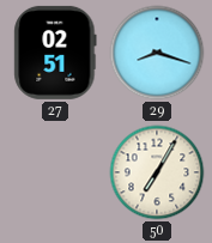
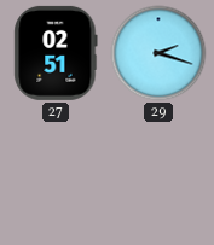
29: 8:18 -> 2:18
50: 7:05 -> none
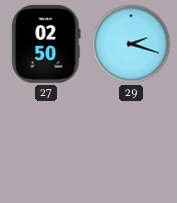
27: 02:51 -> 02:50
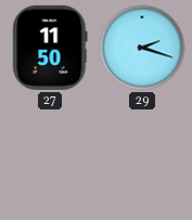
27: 02:50 -> 11:50
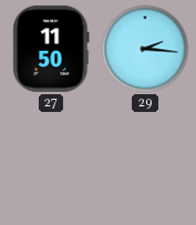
29: 2:18 -> 2:16
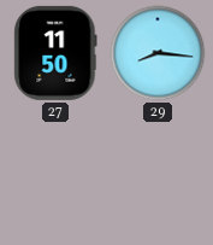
29: 2:16 -> 8:16
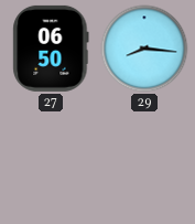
27: 11:50 -> 06:50
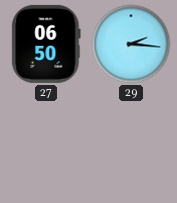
29: 8:16 -> 2:16
